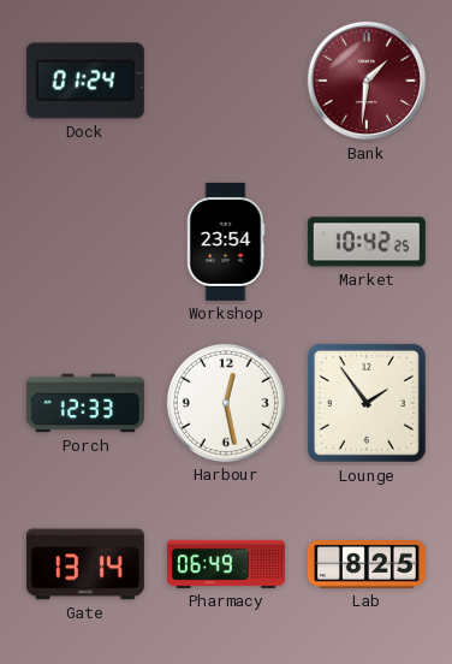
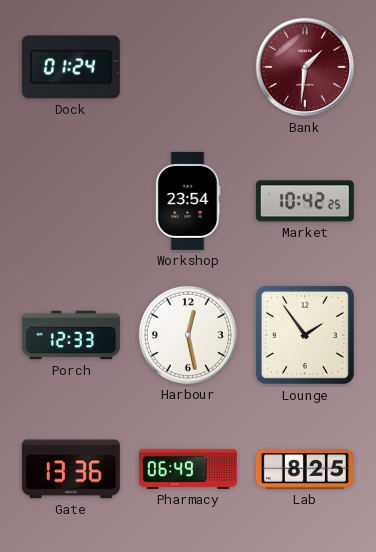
Gate: 13:14 -> 13:36
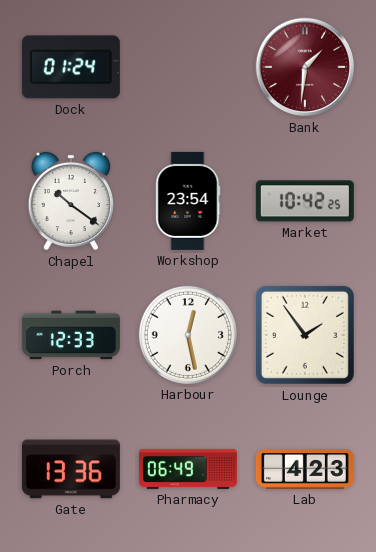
Chapel: none -> 10:21
Lab: 8:25 -> 4:23
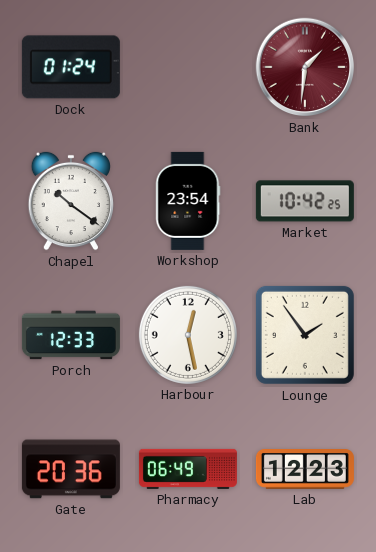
Gate: 13:36 -> 20:36
Lab: 4:23 -> 12:23
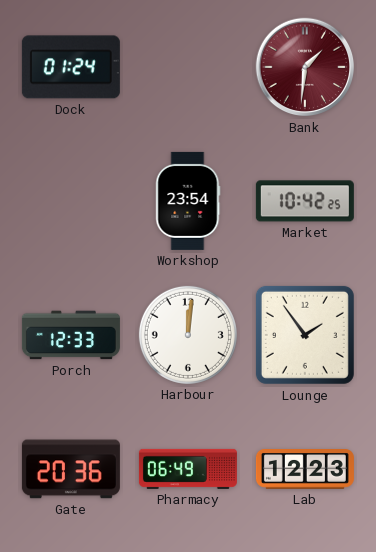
Chapel: 10:21 -> none
Harbour: 12:28 -> 12:01
